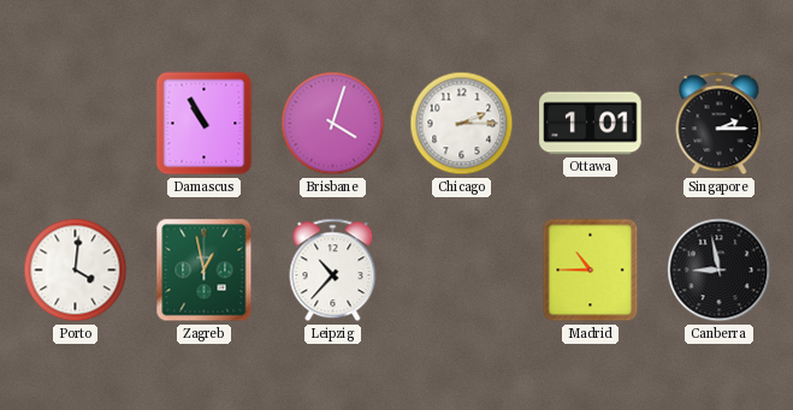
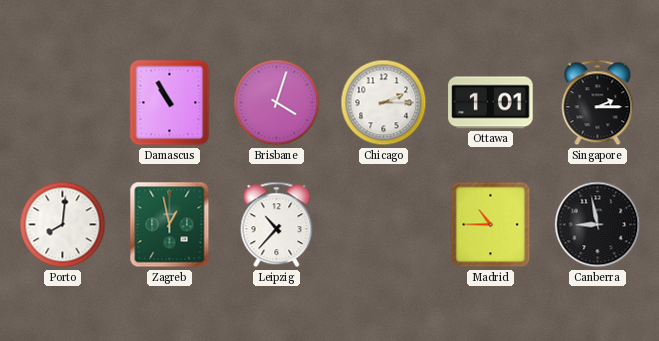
Porto: 4:01 -> 8:01
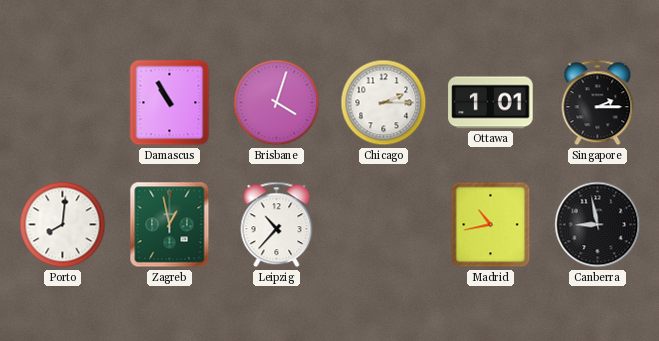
Madrid: 10:45 -> 10:43
